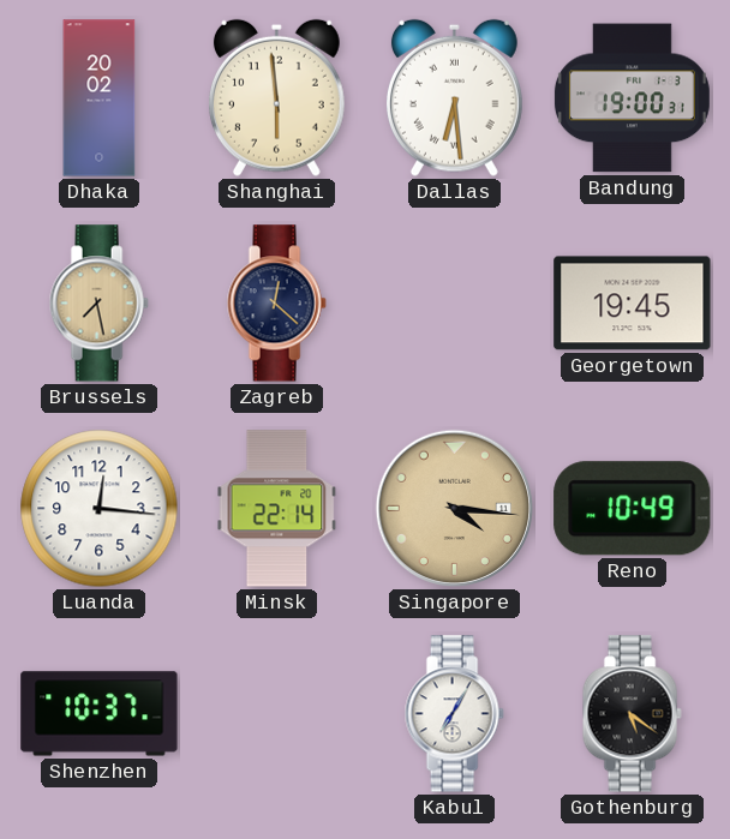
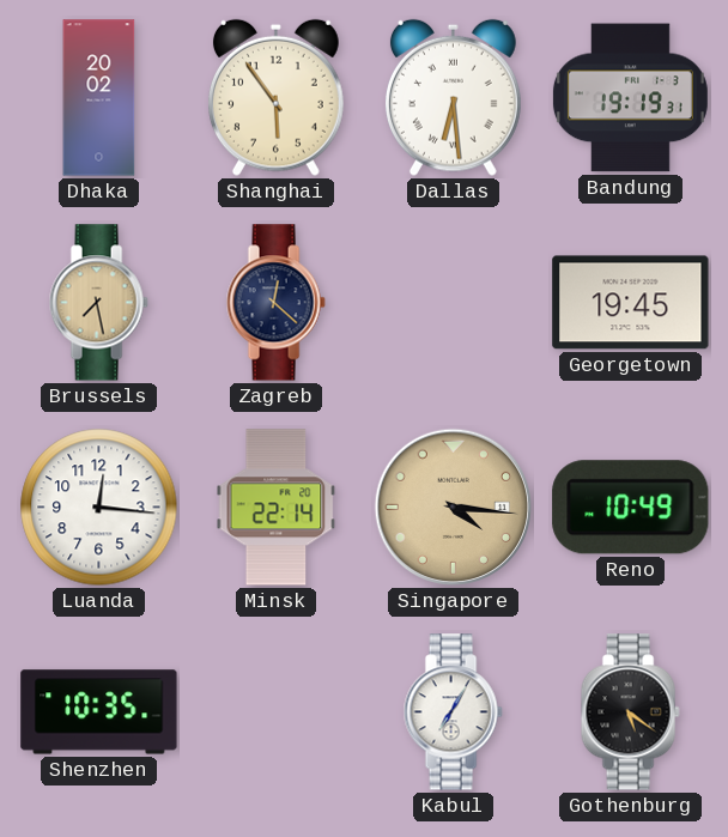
Shanghai: 5:59 -> 5:54
Bandung: 19:00 -> 19:19
Shenzhen: 10:37 -> 10:35
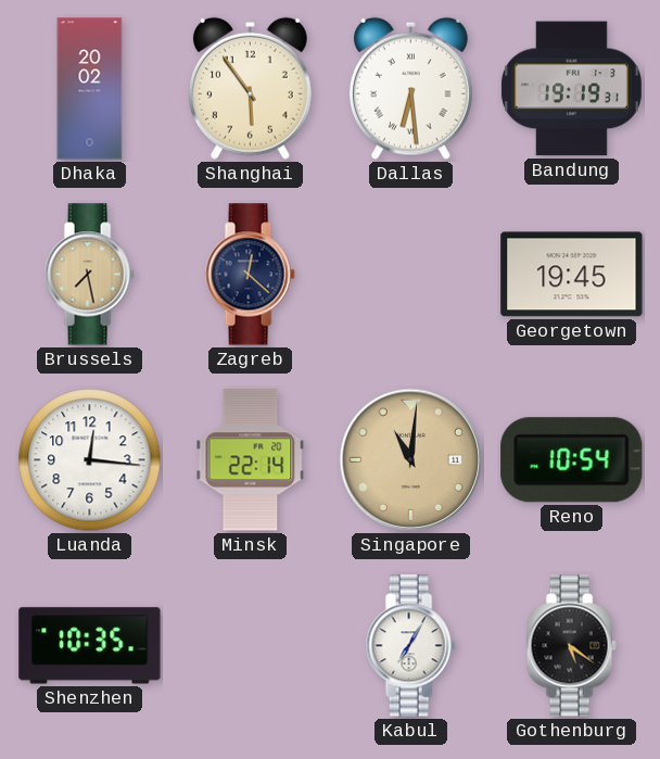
Singapore: 4:16 -> 11:01
Reno: 10:49 -> 10:54
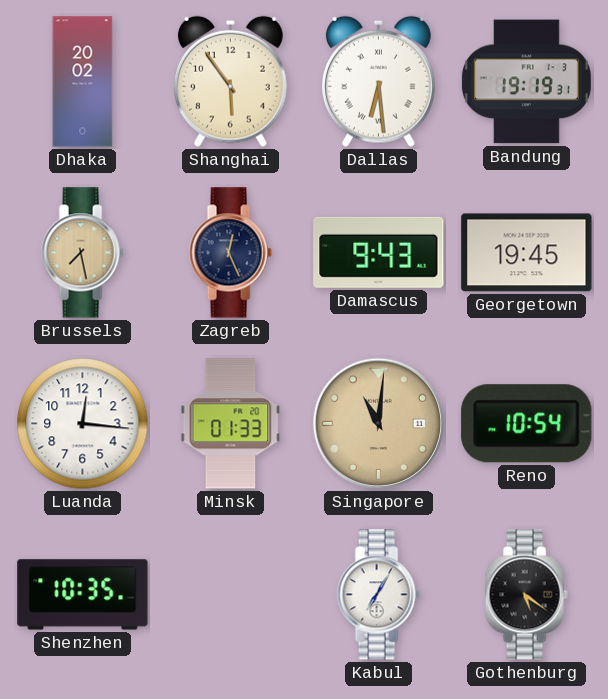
Zagreb: 12:22 -> 12:26
Damascus: none -> 9:43
Minsk: 22:14 -> 01:33
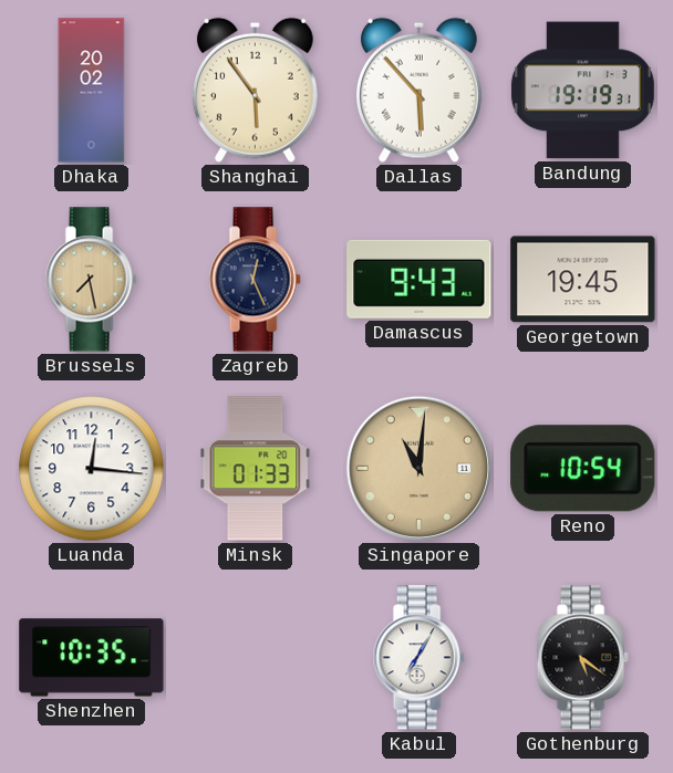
Dallas: 6:29 -> 5:53
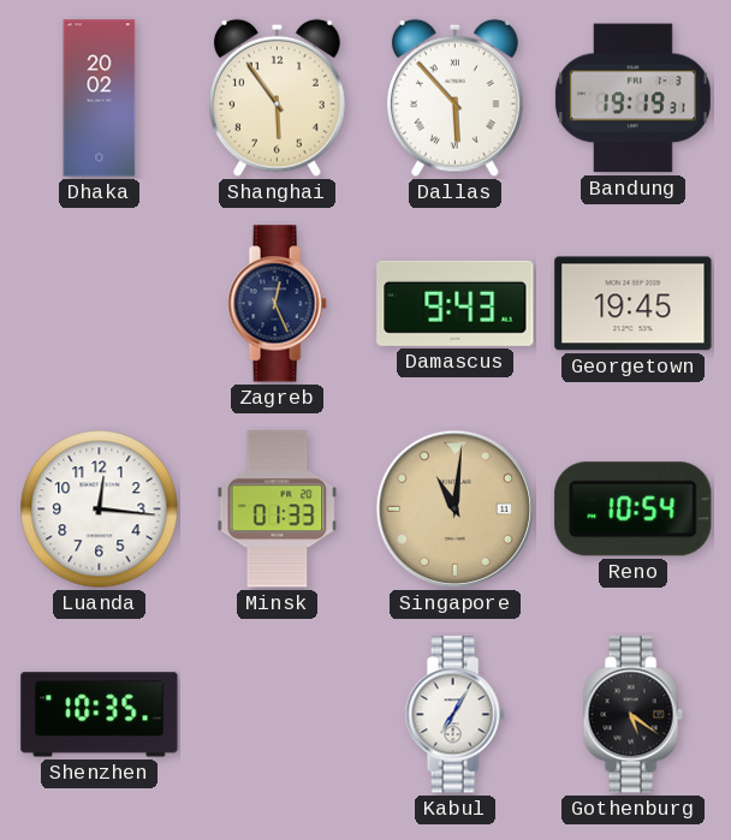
Brussels: 7:28 -> none
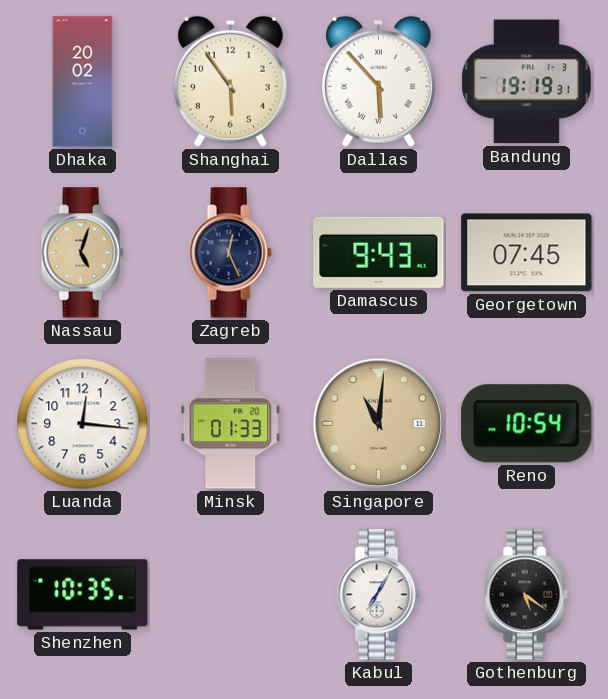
Nassau: none -> 5:03
Georgetown: 19:45 -> 07:45
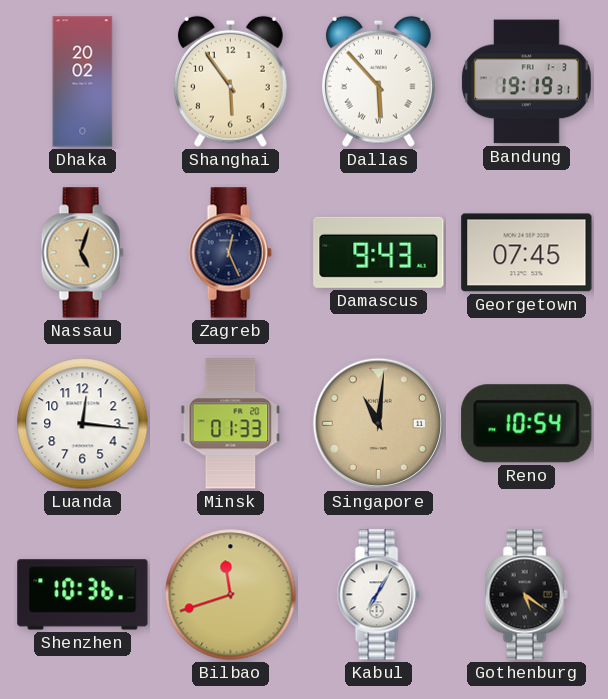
Shenzhen: 10:35 -> 10:36
Bilbao: none -> 11:42
